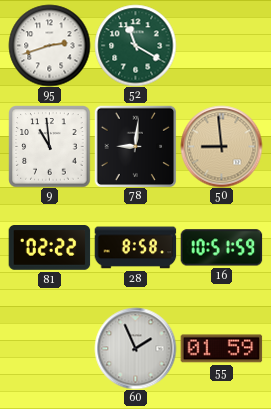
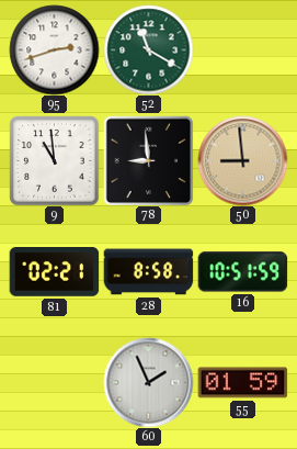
78: 9:01 -> 8:59
81: 02:22 -> 02:21
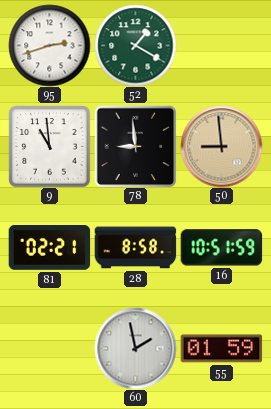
52: 11:20 -> 1:20
60: 1:56 -> 1:58
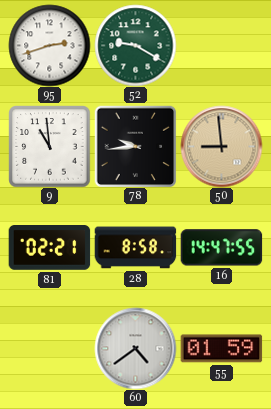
52: 1:20 -> 9:20
78: 8:59 -> 9:44
16: 10:51 -> 14:47
60: 1:58 -> 4:39
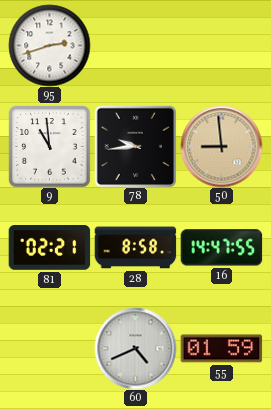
52: 9:20 -> none
60: 4:39 -> 4:41
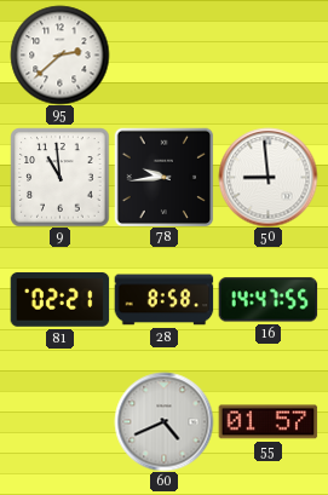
95: 2:42 -> 2:38
50 dial: champagne -> white
55: 01:59 -> 01:57
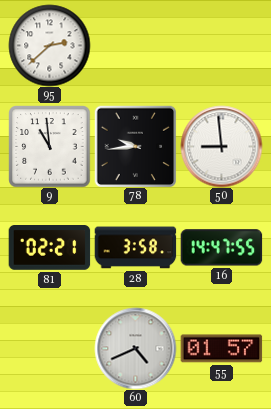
28: 8:58 -> 3:58
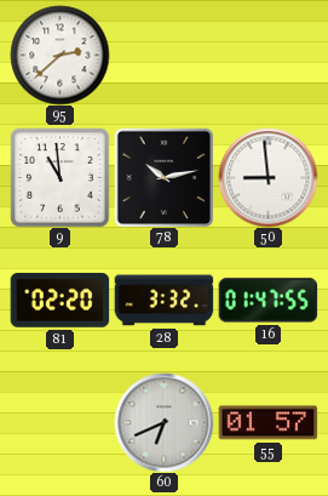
78: 9:44 -> 10:13
81: 02:21 -> 02:20
28: 3:58 -> 3:32
16: 14:47 -> 01:47
60: 4:41 -> 6:41
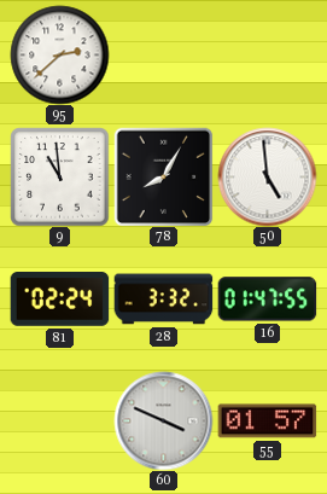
78: 10:13 -> 8:05
50: 8:59 -> 4:59
81: 02:20 -> 02:24
60: 6:41 -> 3:49
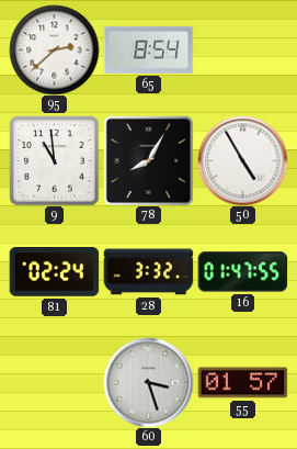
65: none -> 8:54
50: 4:59 -> 4:55
60: 3:49 -> 3:27
